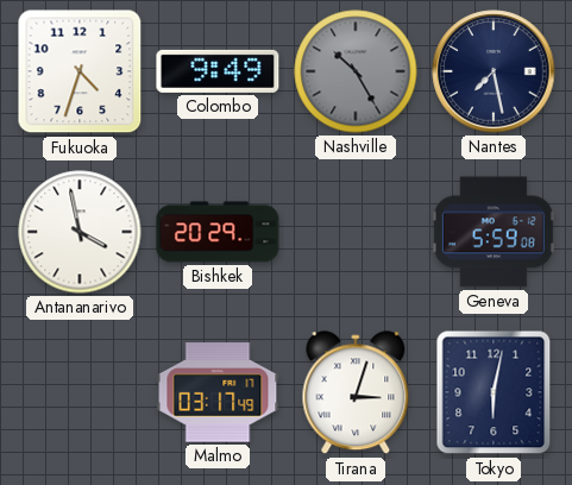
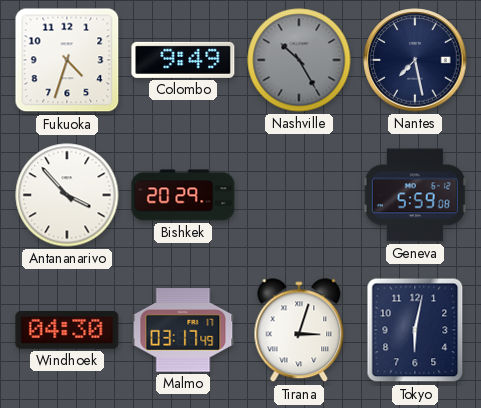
Antananarivo: 3:58 -> 3:53
Windhoek: none -> 04:30
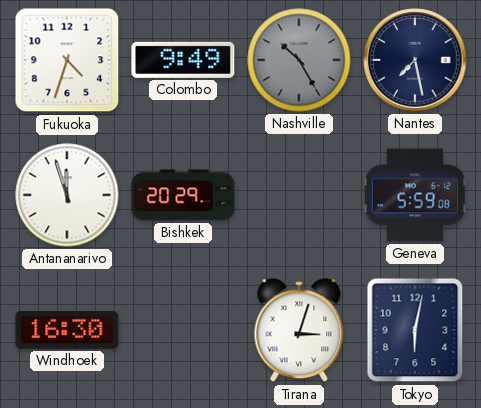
Antananarivo: 3:53 -> 11:57
Windhoek: 04:30 -> 16:30
Malmo: 03:17 -> none
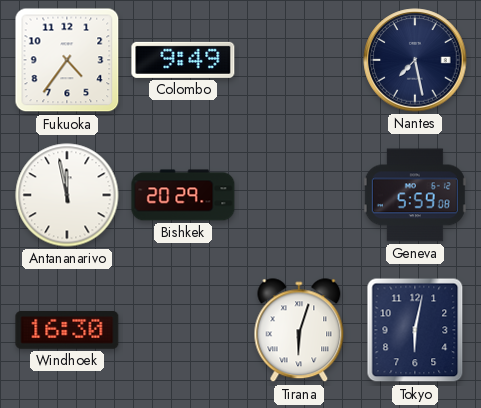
Fukuoka: 4:33 -> 4:36
Nashville: 10:25 -> none
Antananarivo: 11:57 -> 11:58
Tirana: 3:03 -> 6:03
